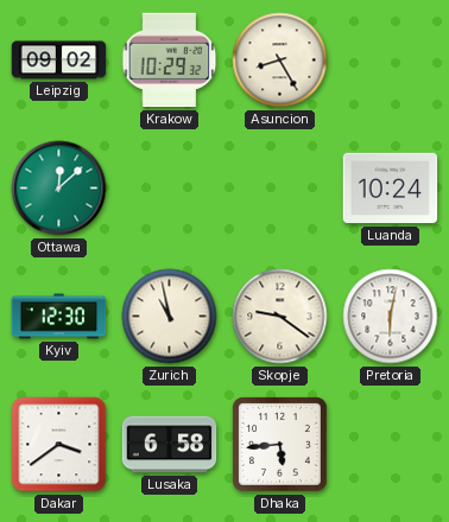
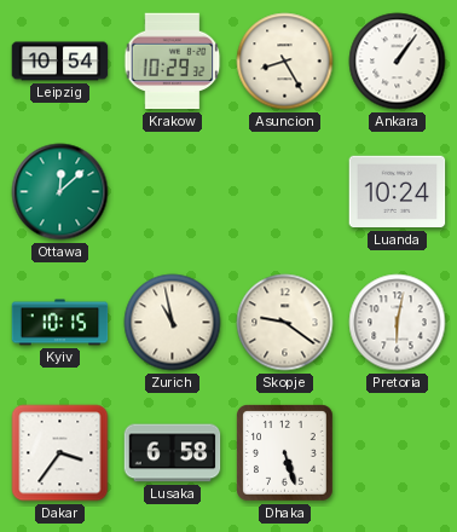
Leipzig: 09:02 -> 10:54
Ankara: none -> 1:06
Kyiv: 12:30 -> 10:15
Dakar: 3:39 -> 3:36
Dhaka: 5:44 -> 5:27
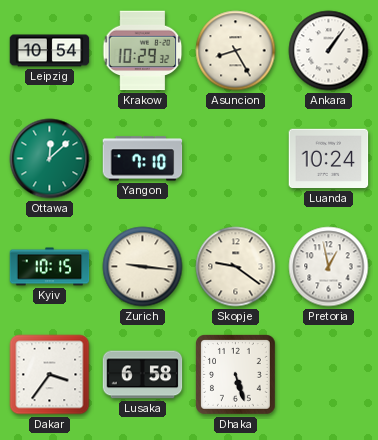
Yangon: none -> 7:10
Zurich: 10:58 -> 9:16
Pretoria: 6:02 -> 12:58
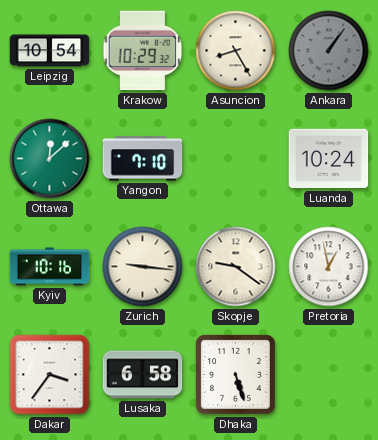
Ankara dial: white -> grey
Kyiv: 10:15 -> 10:16
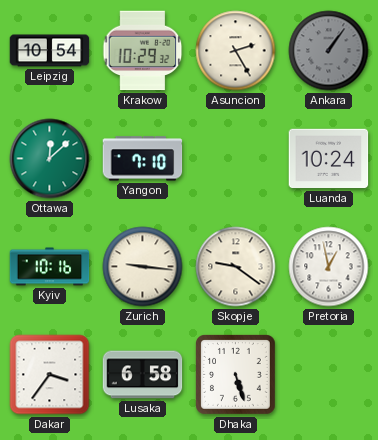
Asuncion: 8:25 -> 2:25
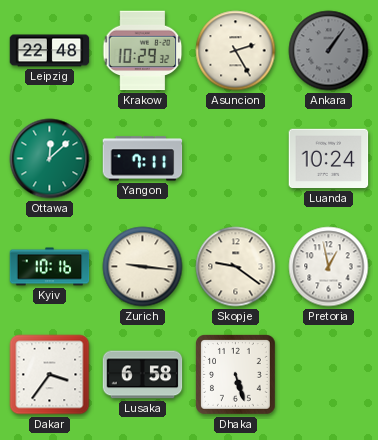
Leipzig: 10:54 -> 22:48
Yangon: 7:10 -> 7:11
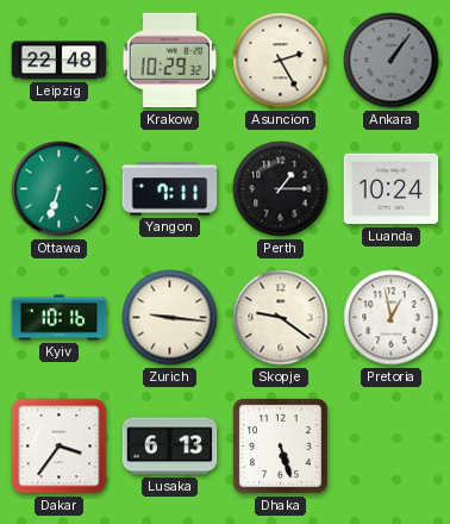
Ottawa: 12:08 -> 6:33
Perth: none -> 1:15
Lusaka: 6:58 -> 6:13
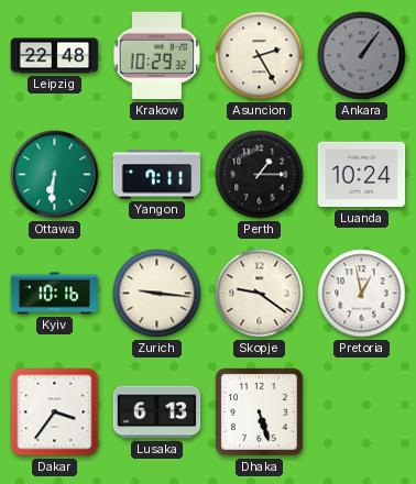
Ottawa: 6:33 -> 6:31
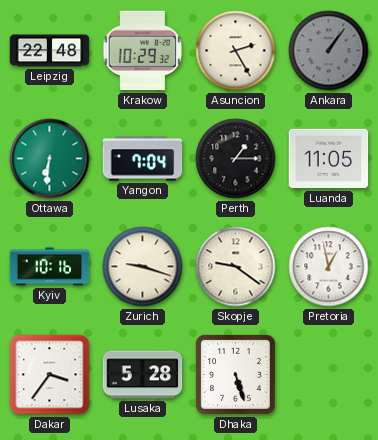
Yangon: 7:11 -> 7:04
Luanda: 10:24 -> 11:05
Zurich: 9:16 -> 9:18
Lusaka: 6:13 -> 5:28
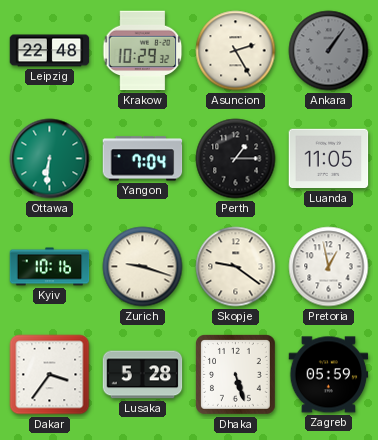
Zagreb: none -> 05:59
